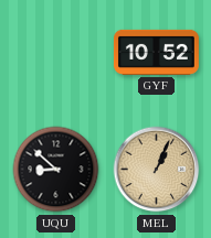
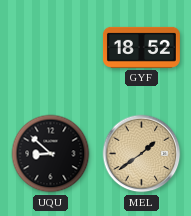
GYF: 10:52 -> 18:52
MEL: 1:04 -> 1:39
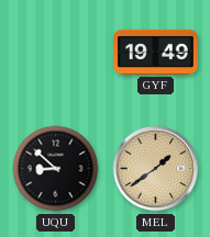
GYF: 18:52 -> 19:49
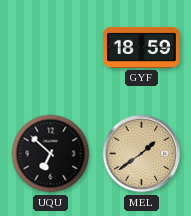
GYF: 19:49 -> 18:59
UQU: 8:52 -> 6:52
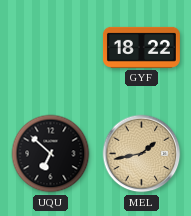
GYF: 18:59 -> 18:22
MEL: 1:39 -> 1:43
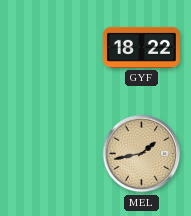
UQU: 6:52 -> none
